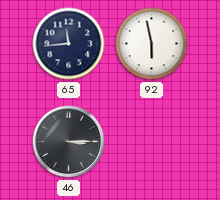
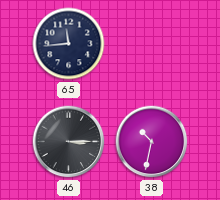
92: 5:58 -> none
38: none -> 10:32
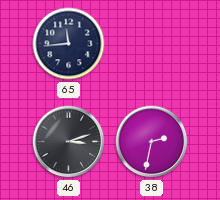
46: 3:15 -> 3:12
38: 10:32 -> 2:32
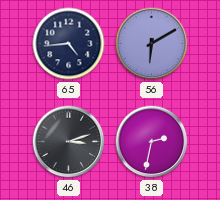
65: 11:44 -> 4:44
56: none -> 6:10
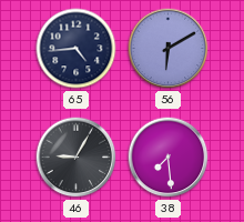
46: 3:12 -> 9:05
38: 2:32 -> 7:29
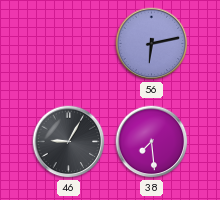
65: 4:44 -> none
56: 6:10 -> 6:13
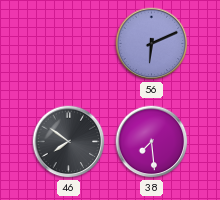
56: 6:13 -> 6:11
46: 9:05 -> 7:51
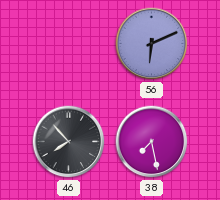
46: 7:51 -> 7:53
38: 7:29 -> 7:28
